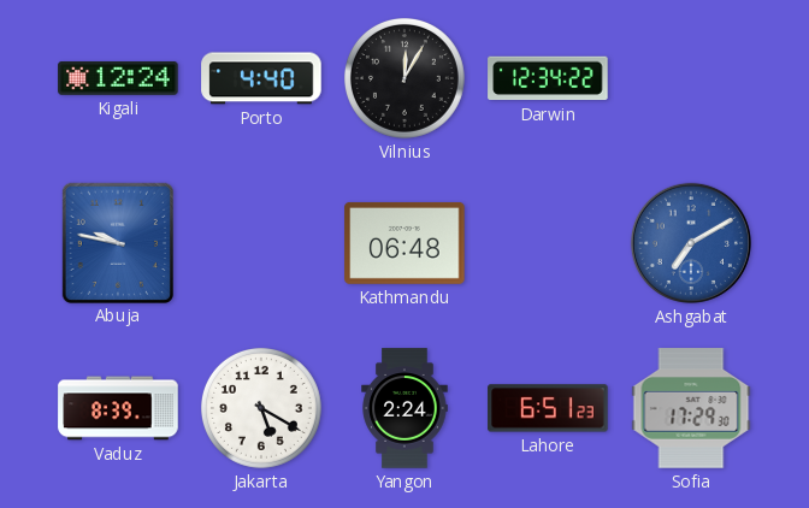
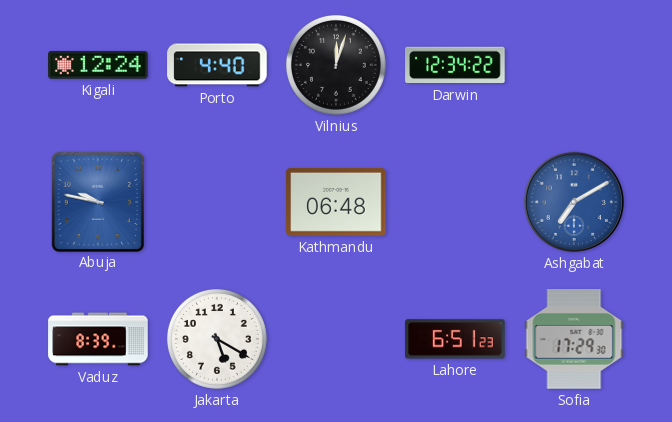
Vilnius: 12:05 -> 12:03
Yangon: 2:24 -> none
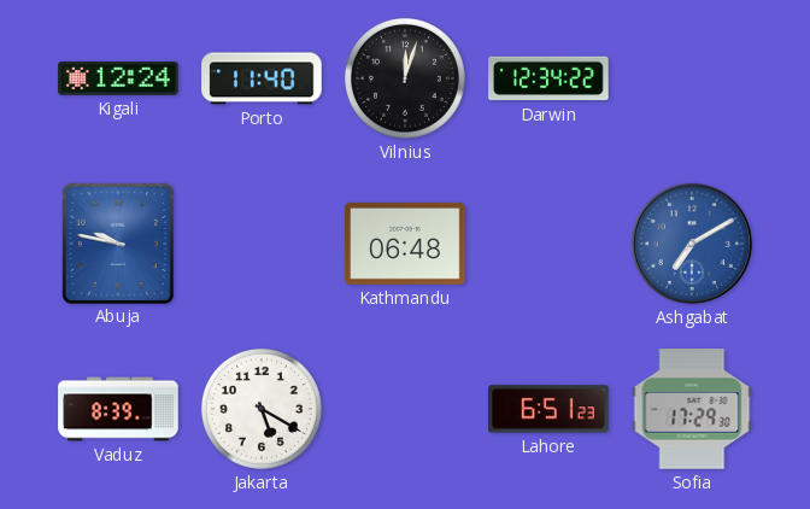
Porto: 4:40 -> 11:40
